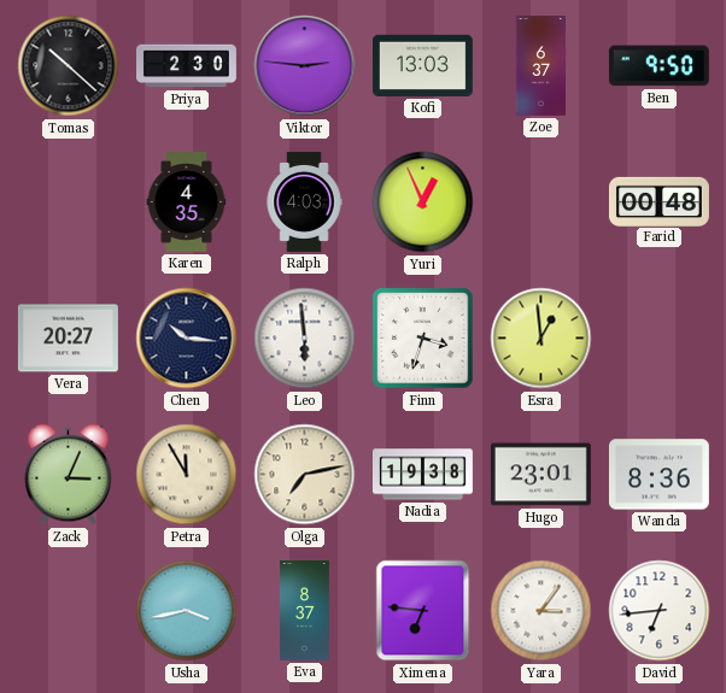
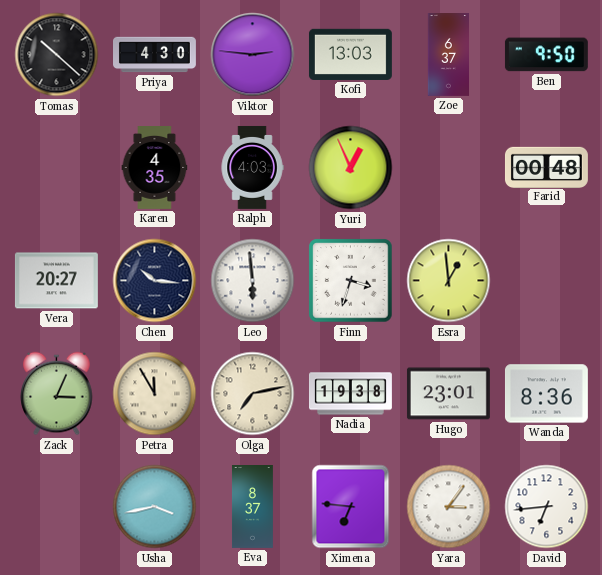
Priya: 2:30 -> 4:30
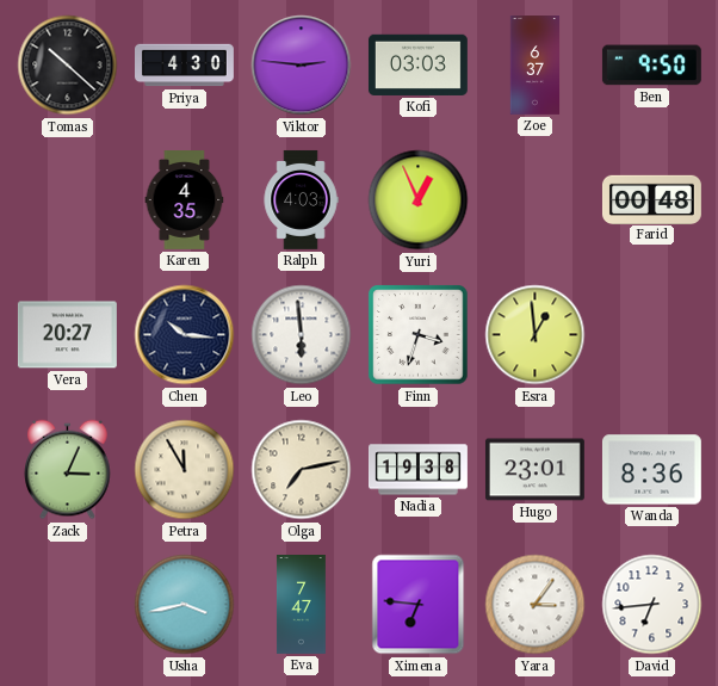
Kofi: 13:03 -> 03:03
Eva: 8:37 -> 7:47
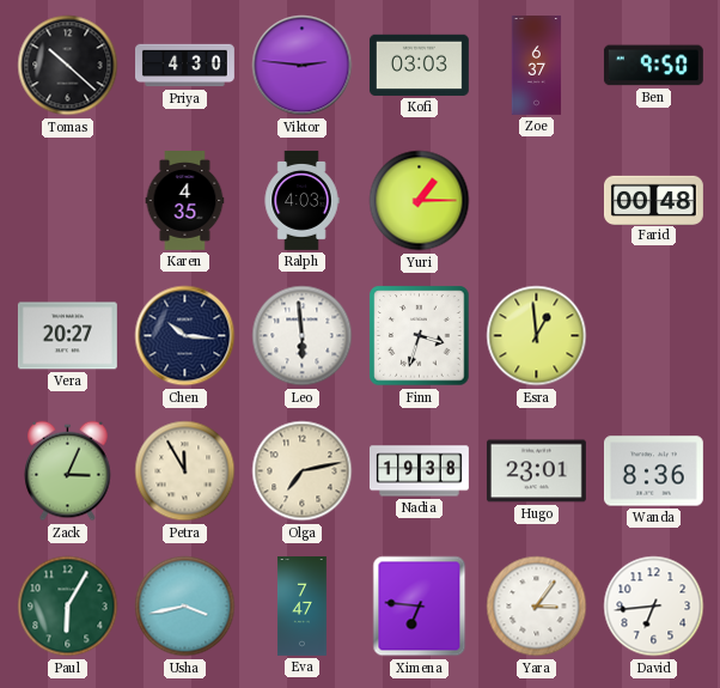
Yuri: 12:56 -> 1:15
Paul: none -> 6:05
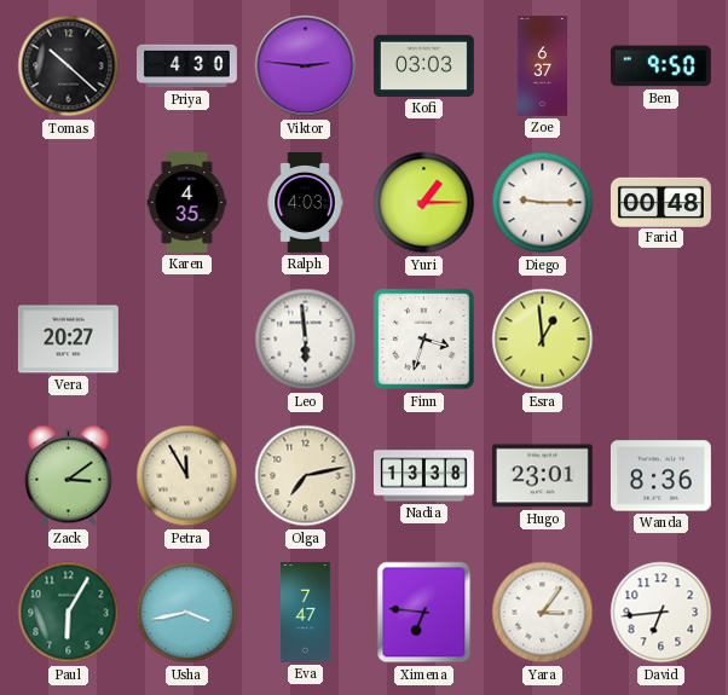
Diego: none -> 9:15
Chen: 10:16 -> none
Zack: 3:04 -> 3:09
Nadia: 19:38 -> 13:38
